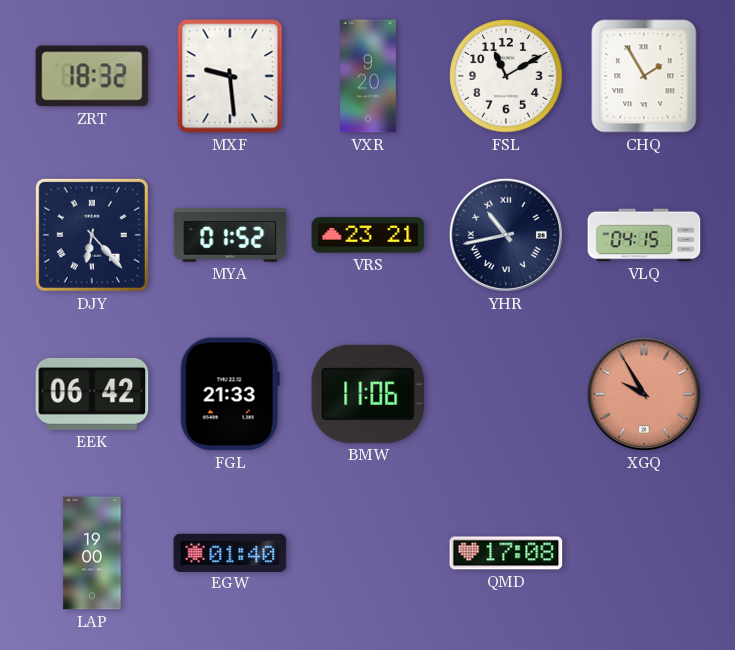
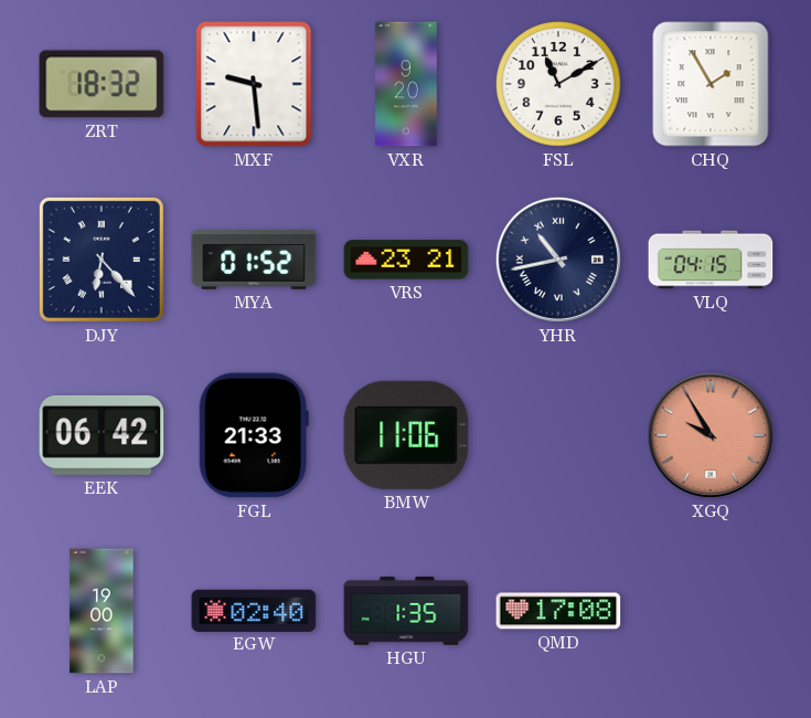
EGW: 01:40 -> 02:40
HGU: none -> 1:35
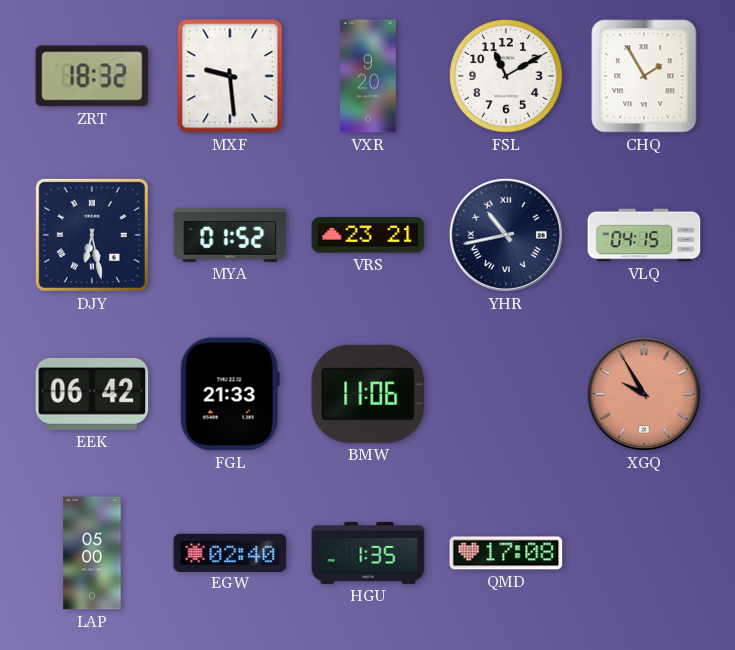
DJY: 6:23 -> 6:28
LAP: 19:00 -> 05:00
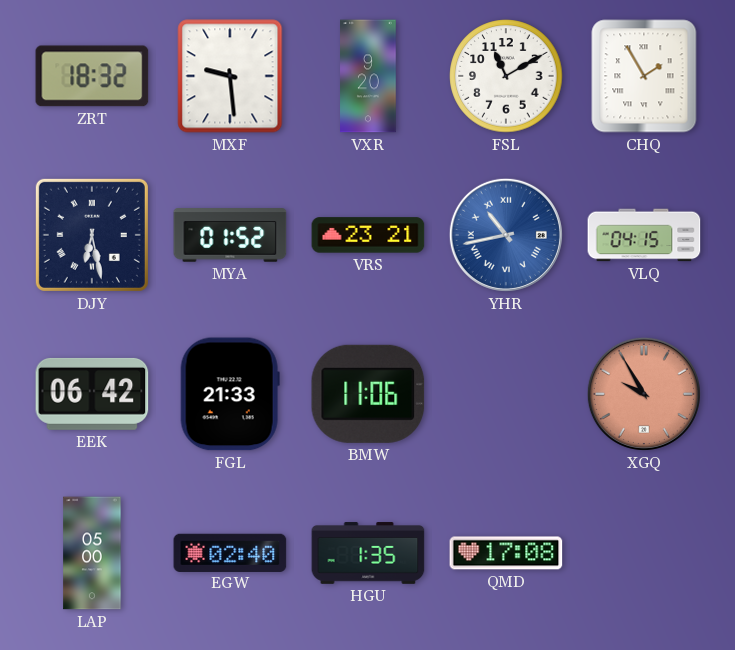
YHR dial: navy -> blue
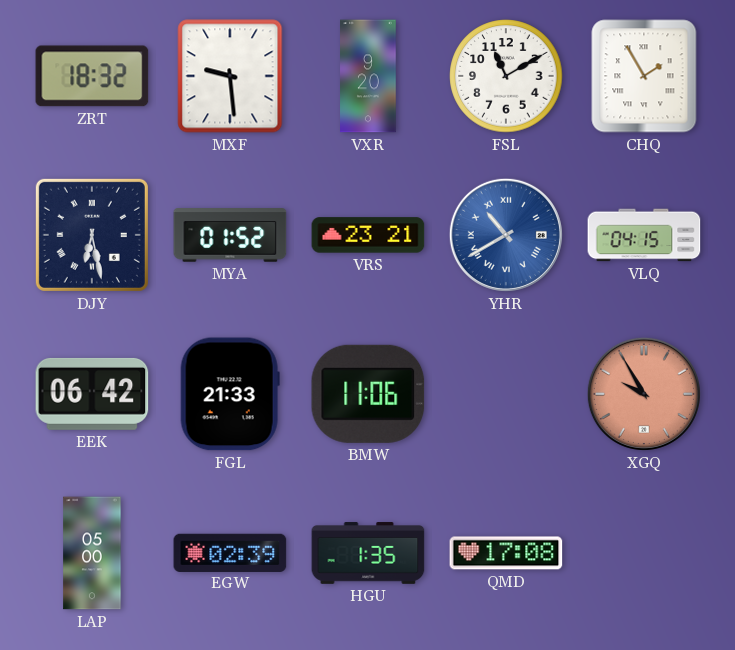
YHR: 10:43 -> 10:40
EGW: 02:40 -> 02:39
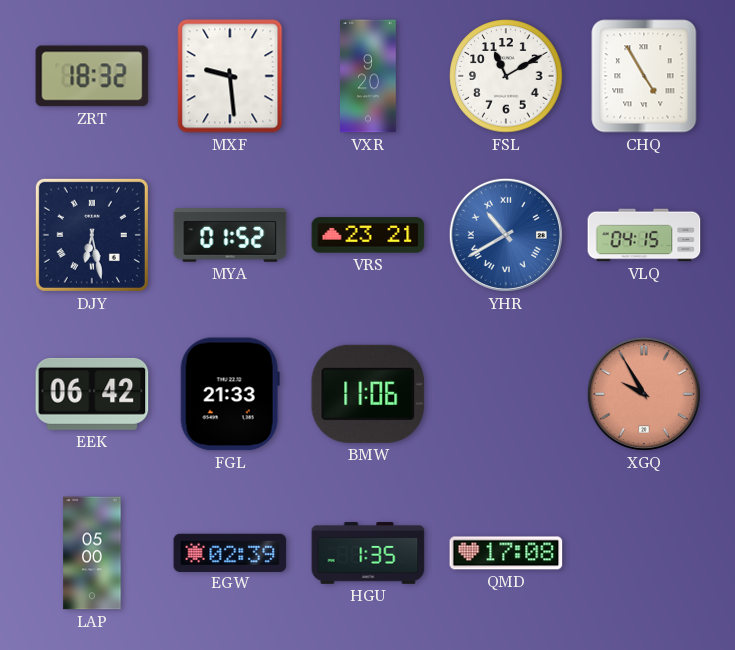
CHQ: 1:55 -> 4:55
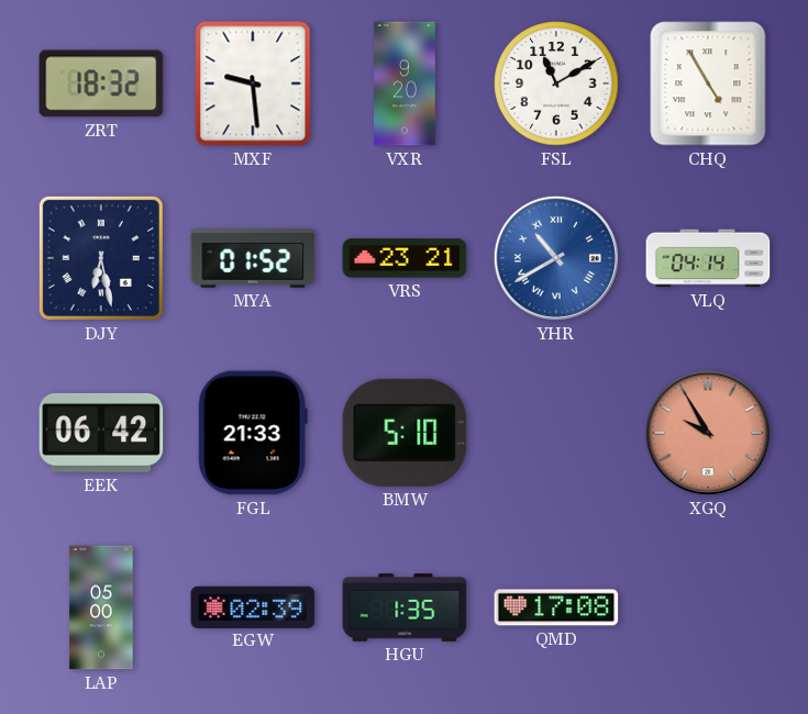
VLQ: 04:15 -> 04:14
BMW: 11:06 -> 5:10
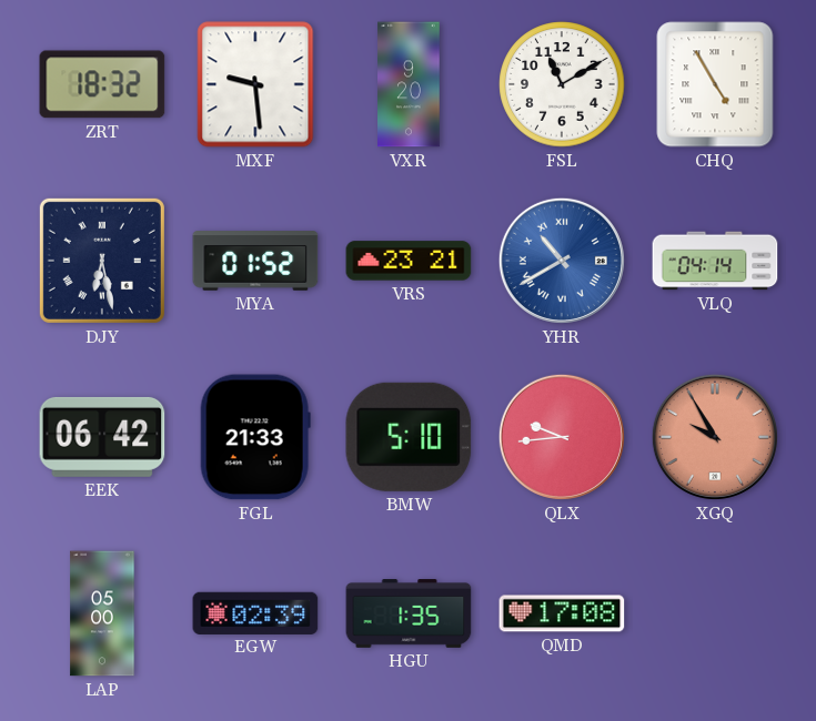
QLX: none -> 9:44
